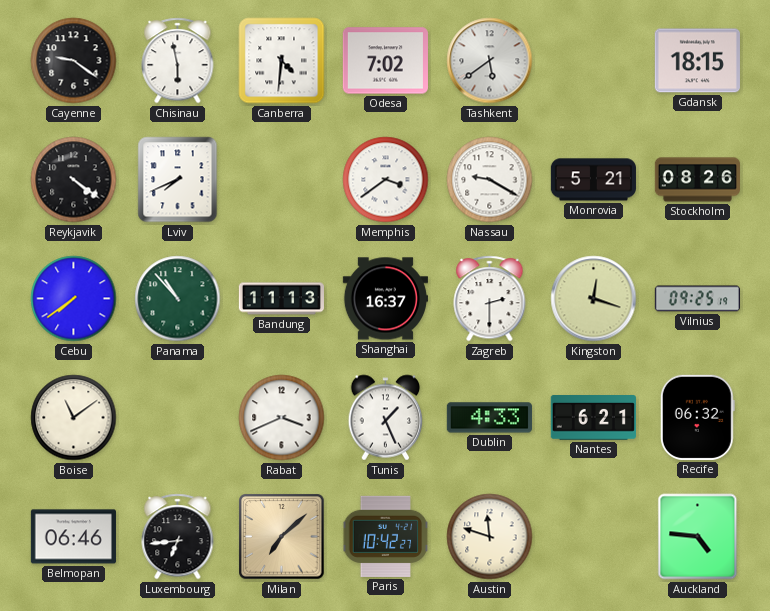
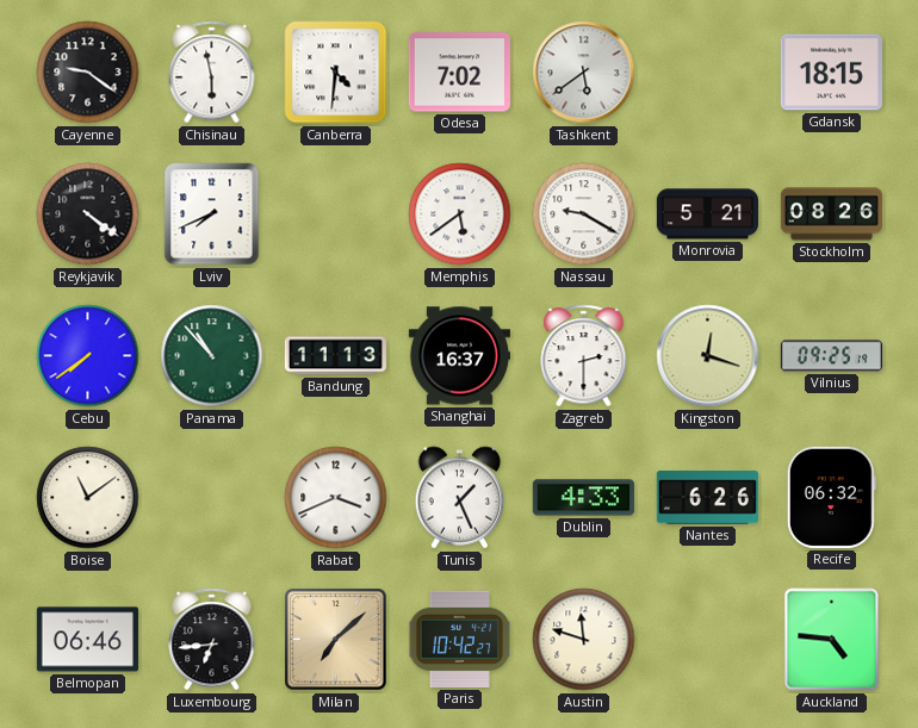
Memphis: 3:39 -> 5:39
Nantes: 6:21 -> 6:26
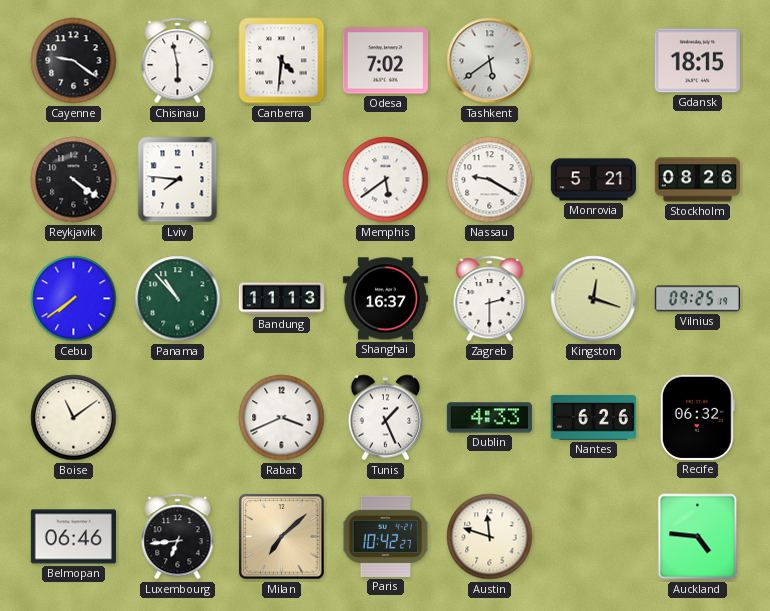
Lviv: 7:41 -> 7:46
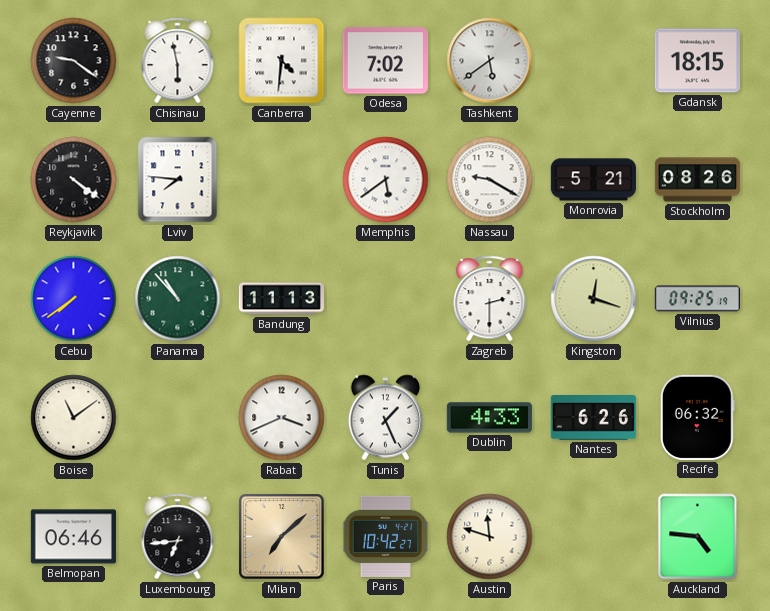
Shanghai: 16:37 -> none
